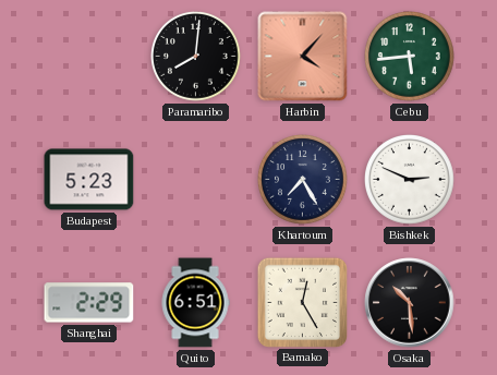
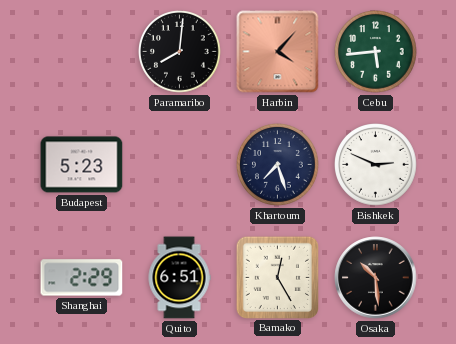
Khartoum: 7:25 -> 7:27
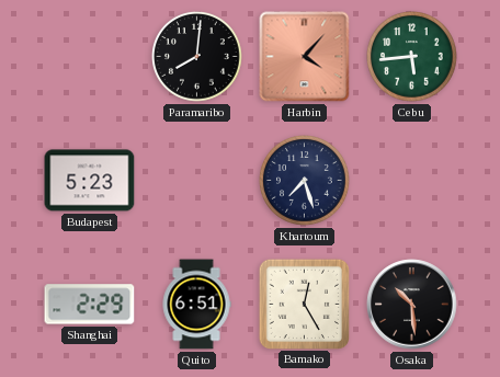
Bishkek: 2:49 -> none
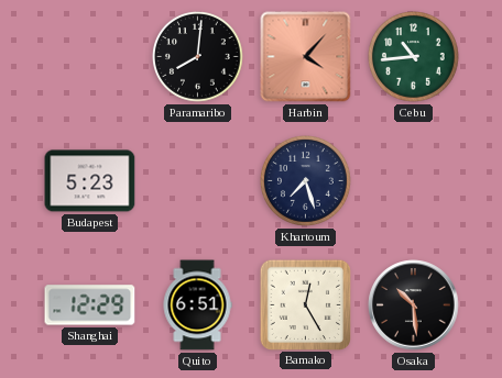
Cebu: 5:44 -> 10:44
Shanghai: 2:29 -> 12:29
